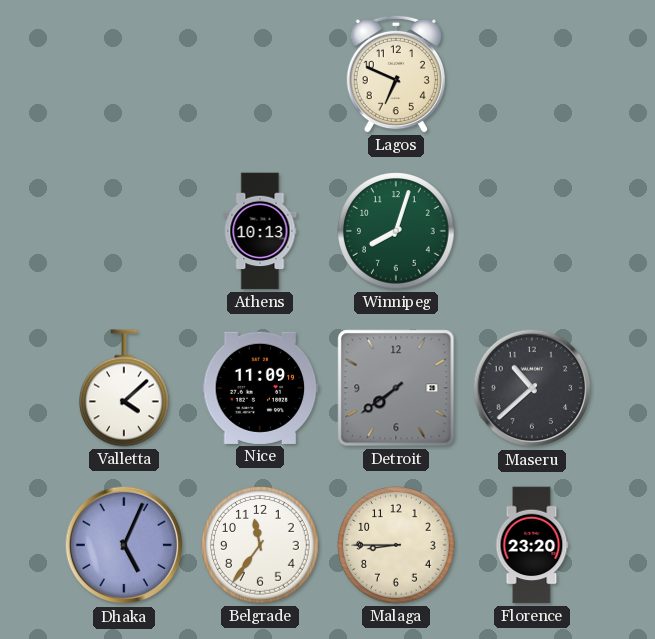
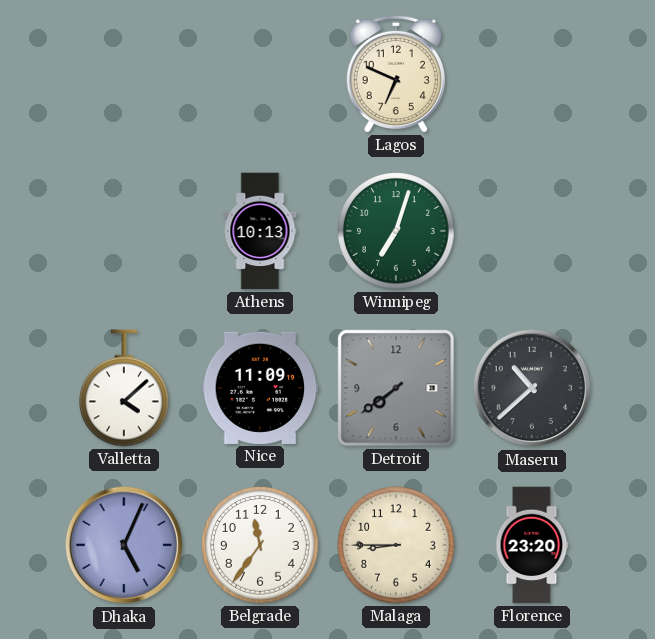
Winnipeg: 8:03 -> 7:03
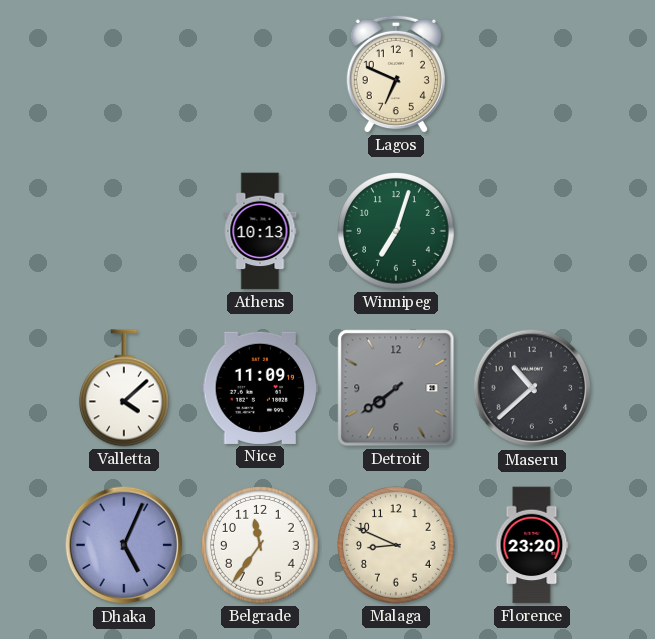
Malaga: 8:45 -> 8:49
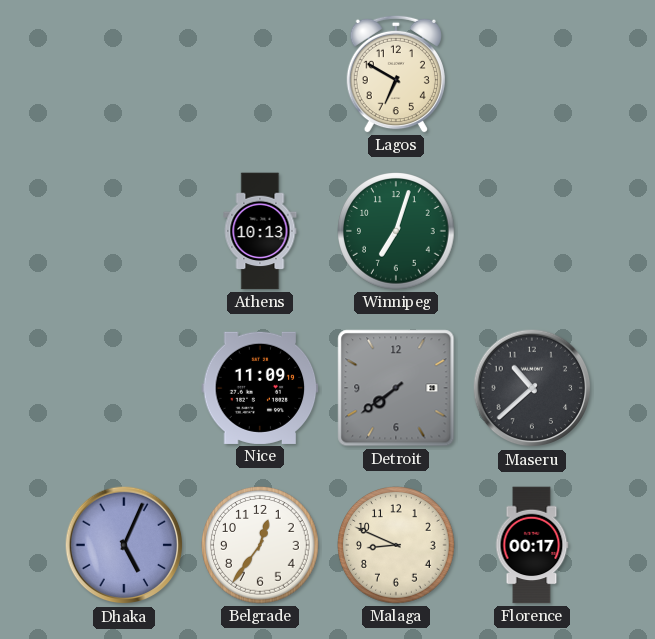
Lagos: 6:49 -> 6:50
Valletta: 4:08 -> none
Belgrade: 11:36 -> 12:36
Florence: 23:20 -> 00:17
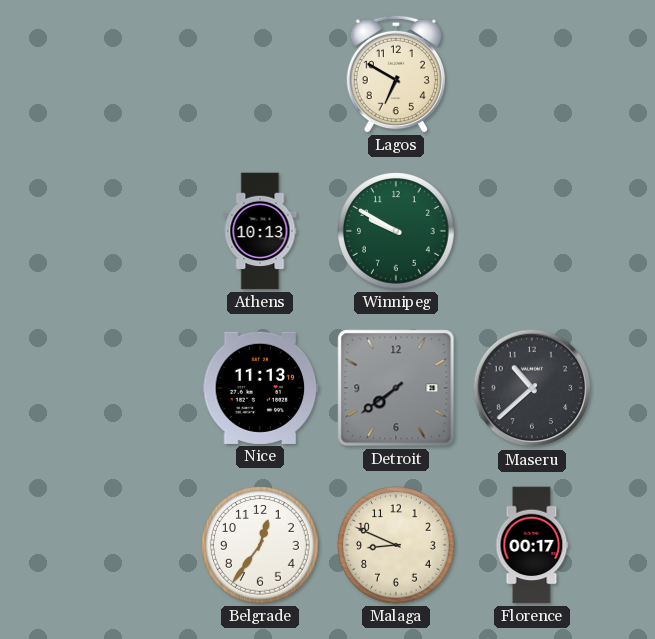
Winnipeg: 7:03 -> 9:50
Nice: 11:09 -> 11:13
Dhaka: 5:04 -> none
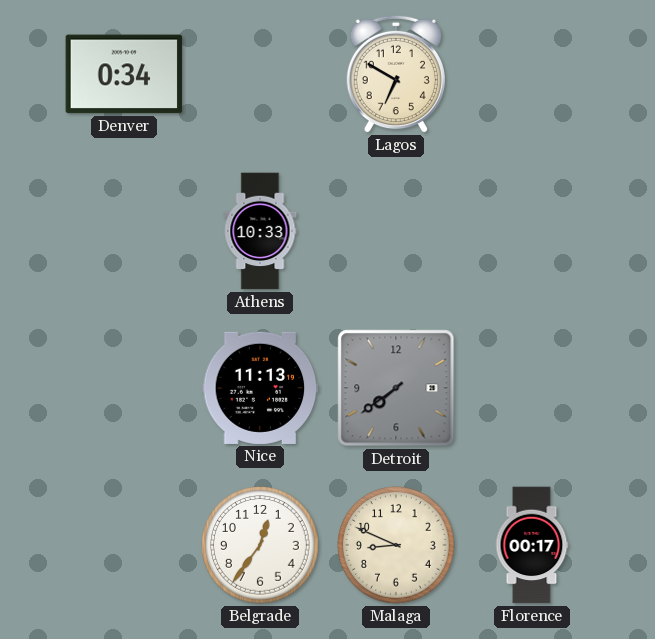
Denver: none -> 0:34
Athens: 10:13 -> 10:33
Winnipeg: 9:50 -> none
Maseru: 10:38 -> none
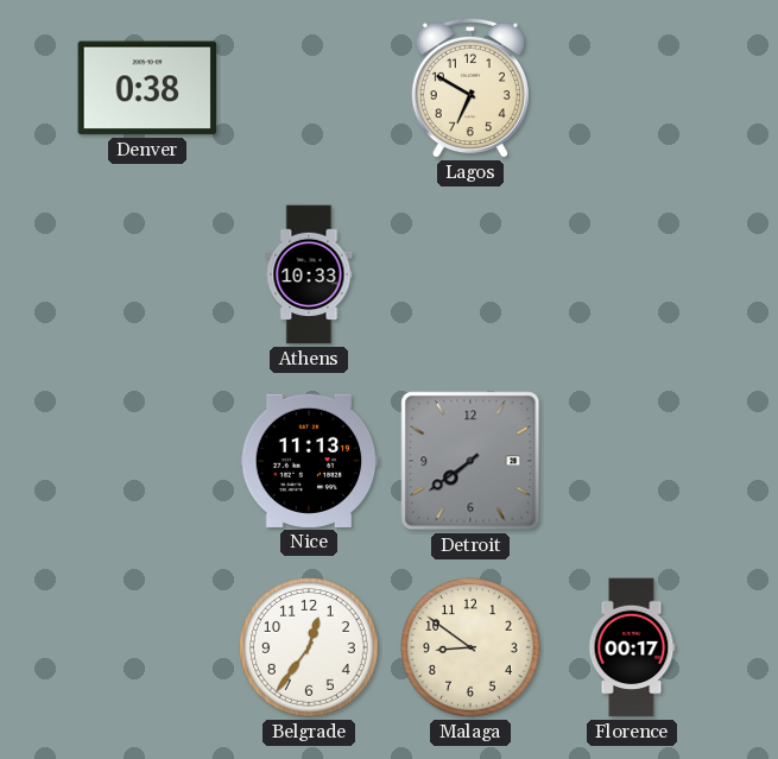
Denver: 0:34 -> 0:38
Malaga: 8:49 -> 8:51
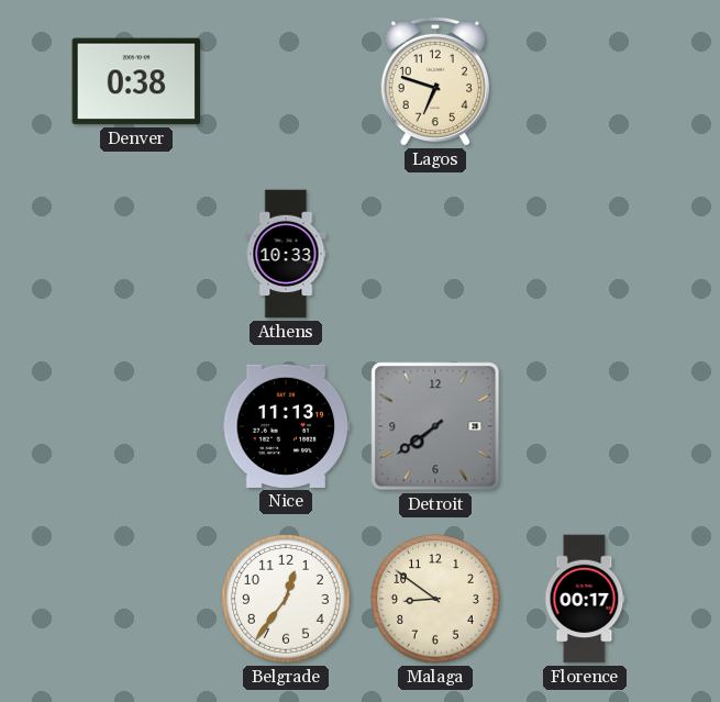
Lagos: 6:50 -> 6:48
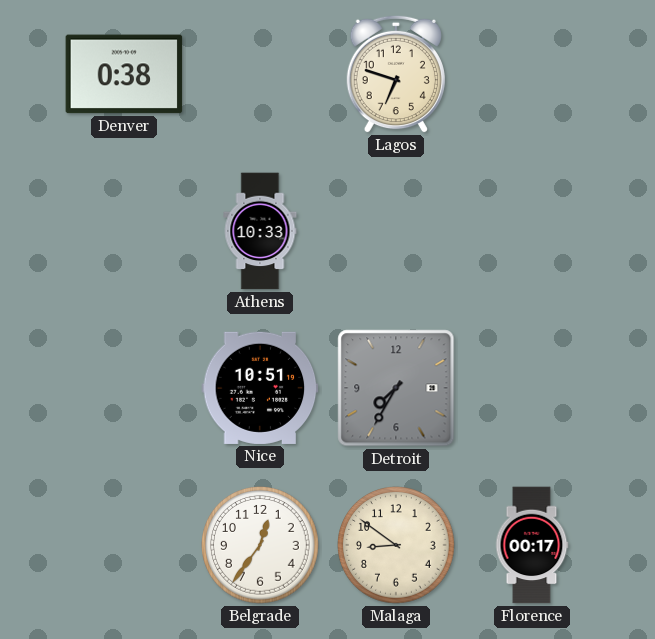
Nice: 11:13 -> 10:51
Detroit: 7:39 -> 7:35
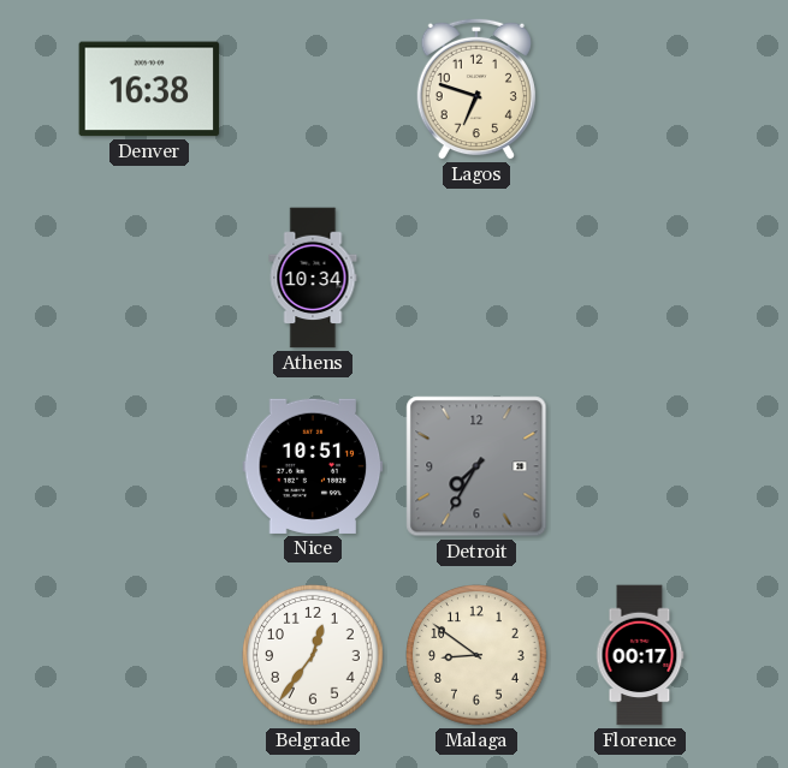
Denver: 0:38 -> 16:38
Athens: 10:33 -> 10:34
